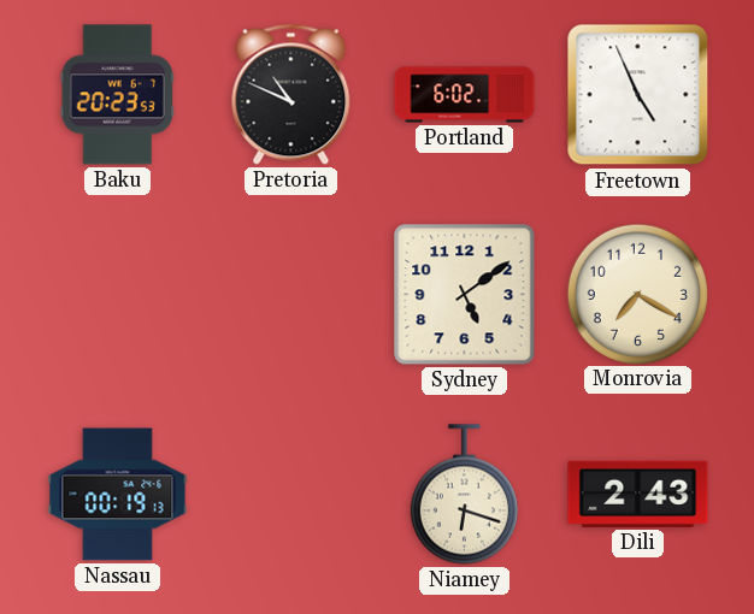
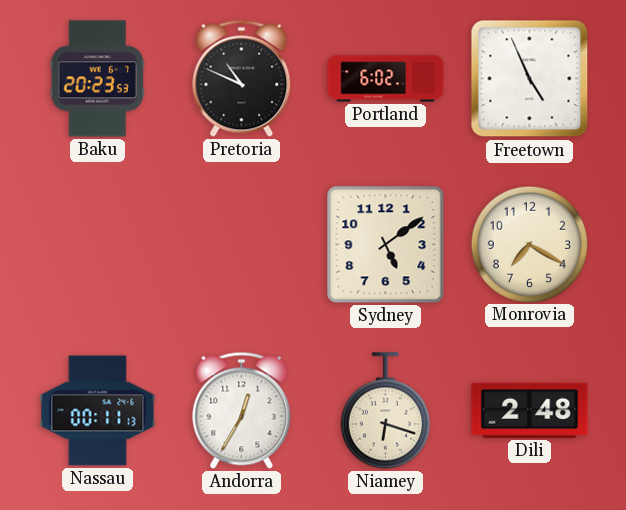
Nassau: 00:19 -> 00:11
Andorra: none -> 12:35
Dili: 2:43 -> 2:48
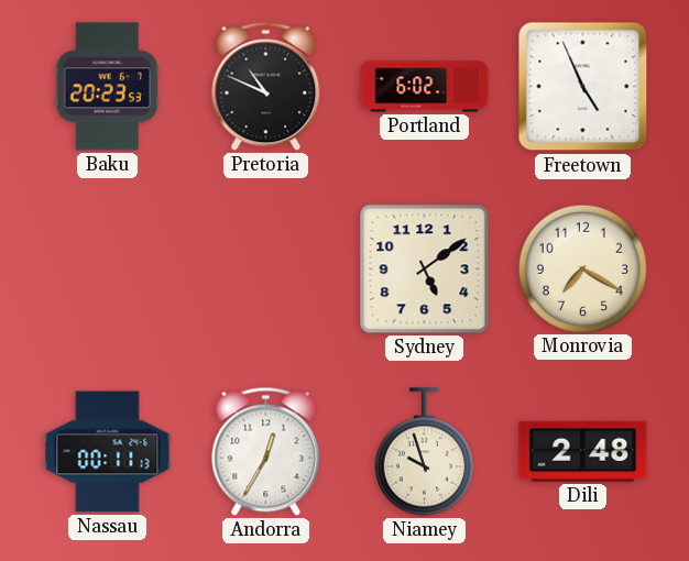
Niamey: 6:18 -> 9:57
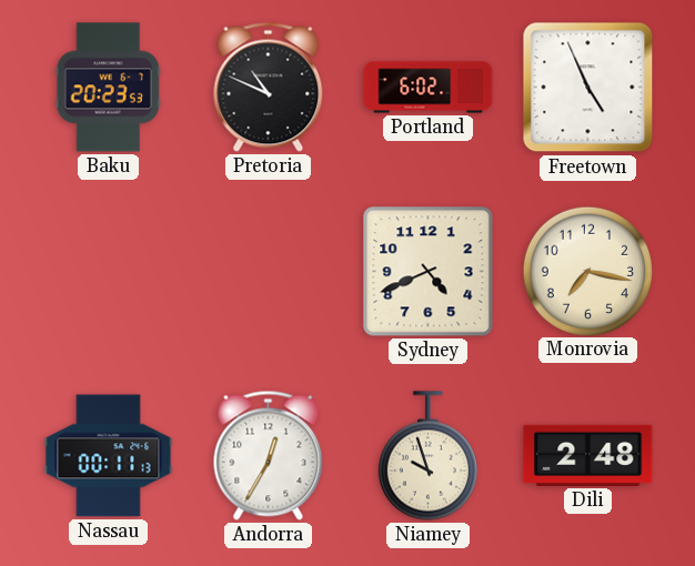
Sydney: 5:09 -> 4:41
Monrovia: 7:20 -> 7:17
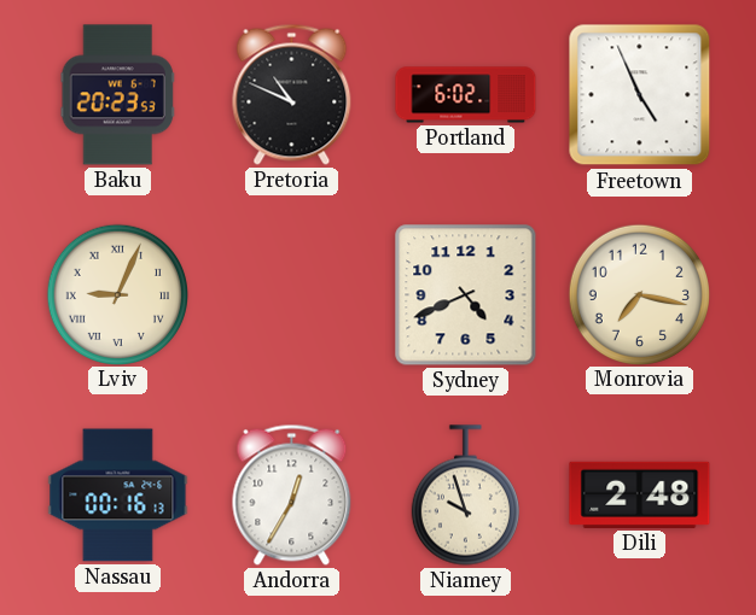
Lviv: none -> 9:04
Nassau: 00:11 -> 00:16
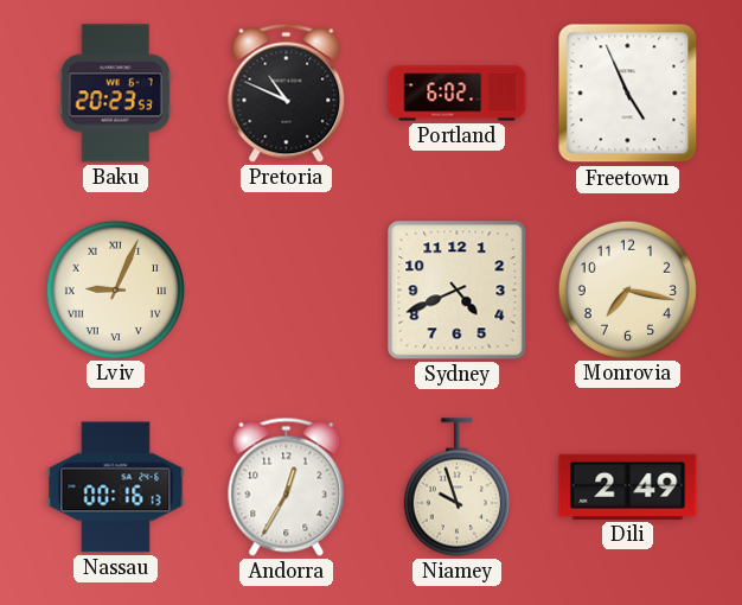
Dili: 2:48 -> 2:49
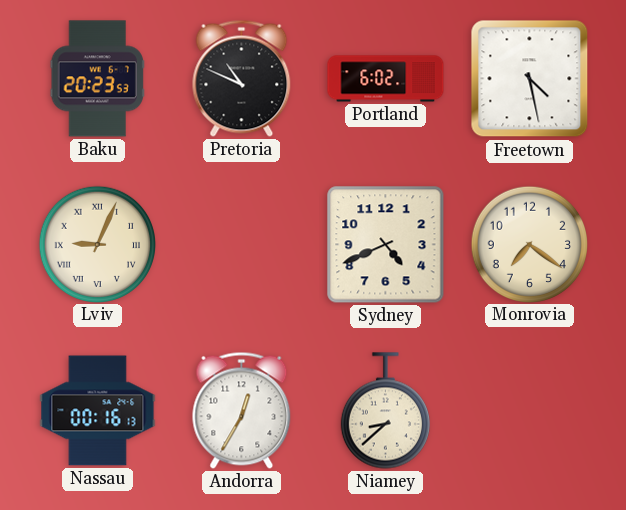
Freetown: 4:56 -> 4:28
Monrovia: 7:17 -> 7:21
Niamey: 9:57 -> 8:38
Dili: 2:49 -> none
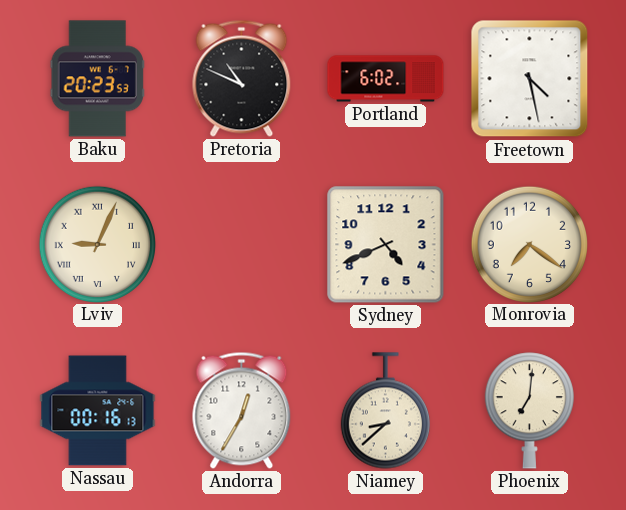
Phoenix: none -> 7:01
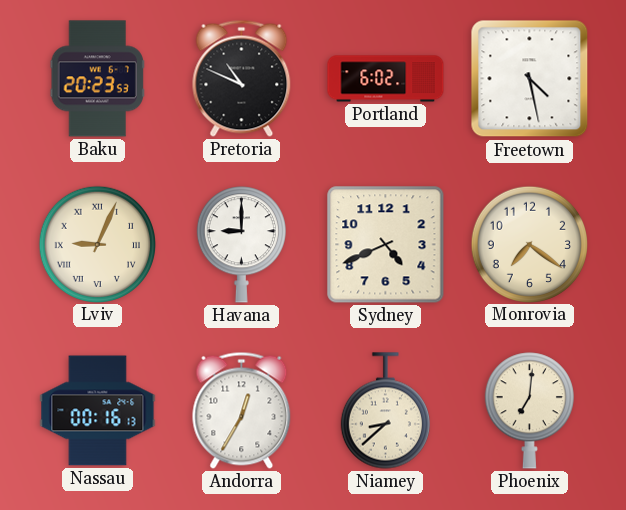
Havana: none -> 9:00
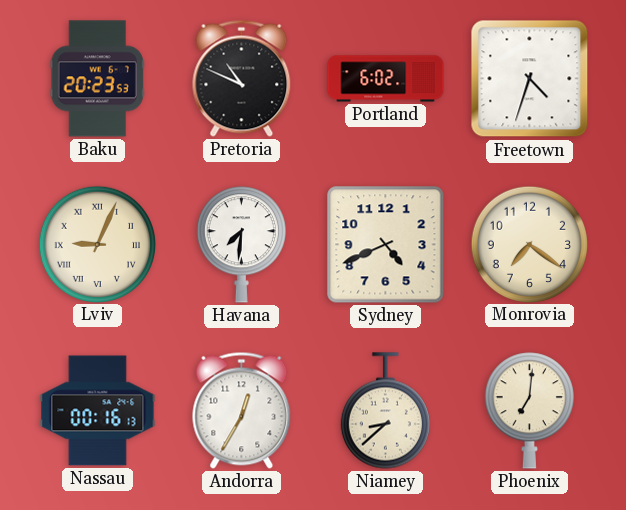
Freetown: 4:28 -> 4:33
Havana: 9:00 -> 7:31
